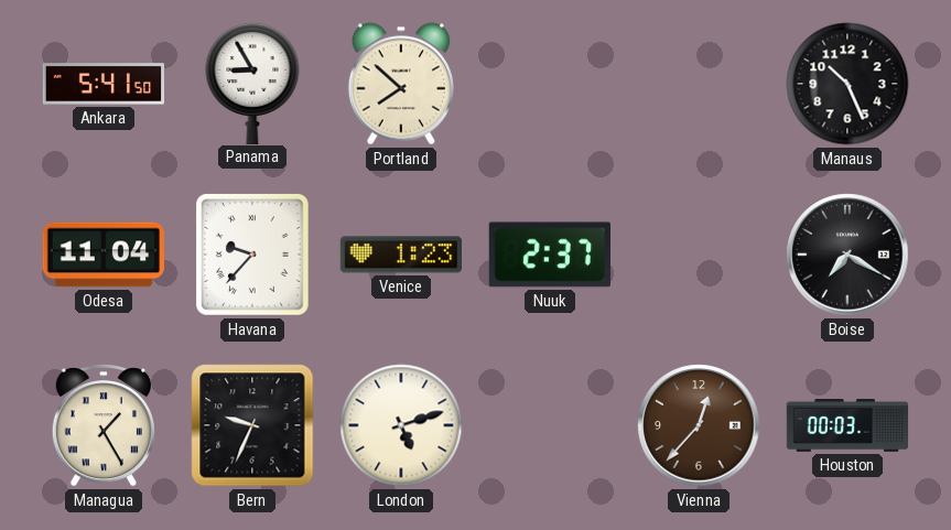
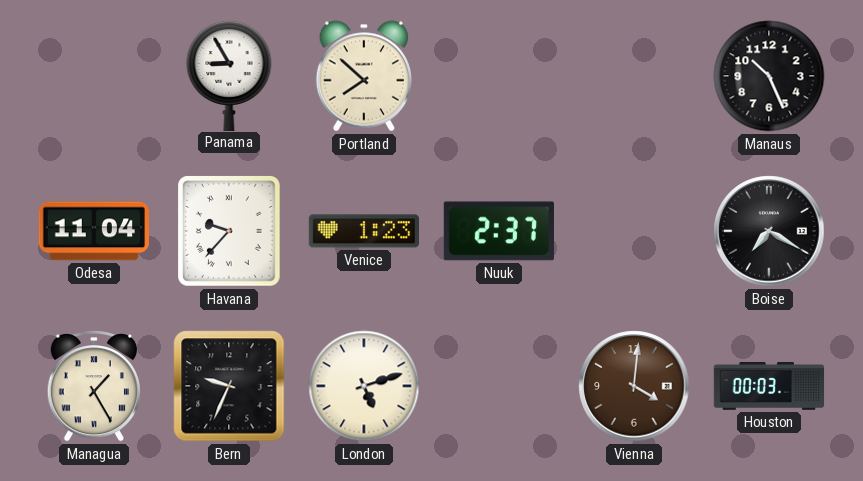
Ankara: 5:41 -> none
Vienna: 12:37 -> 4:01
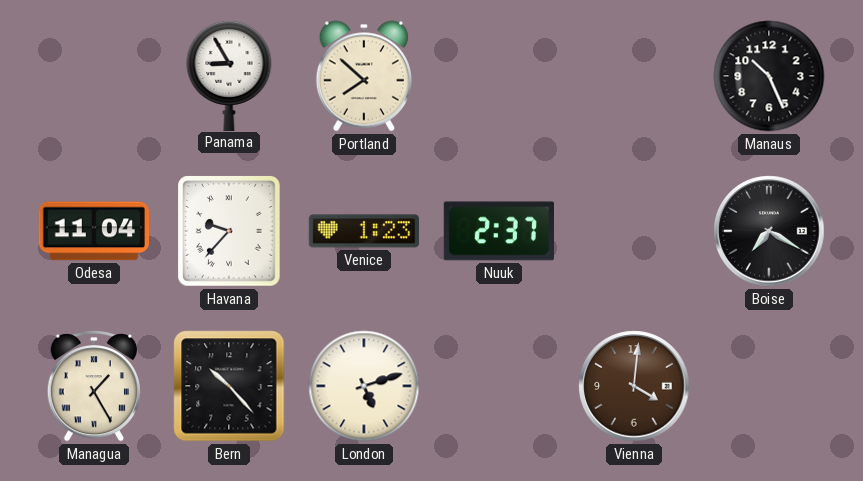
Bern: 9:34 -> 10:23
Houston: 00:03 -> none
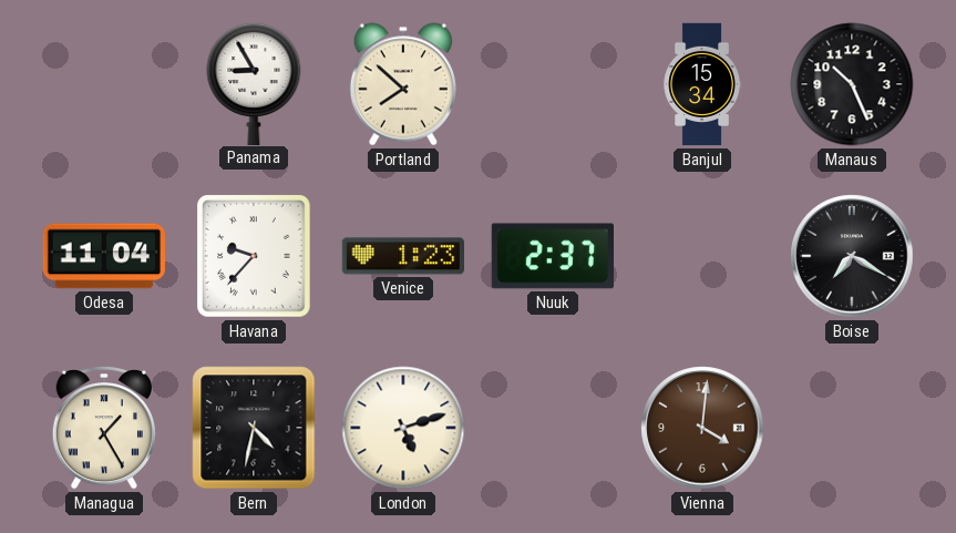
Banjul: none -> 15:34
Bern: 10:23 -> 4:32
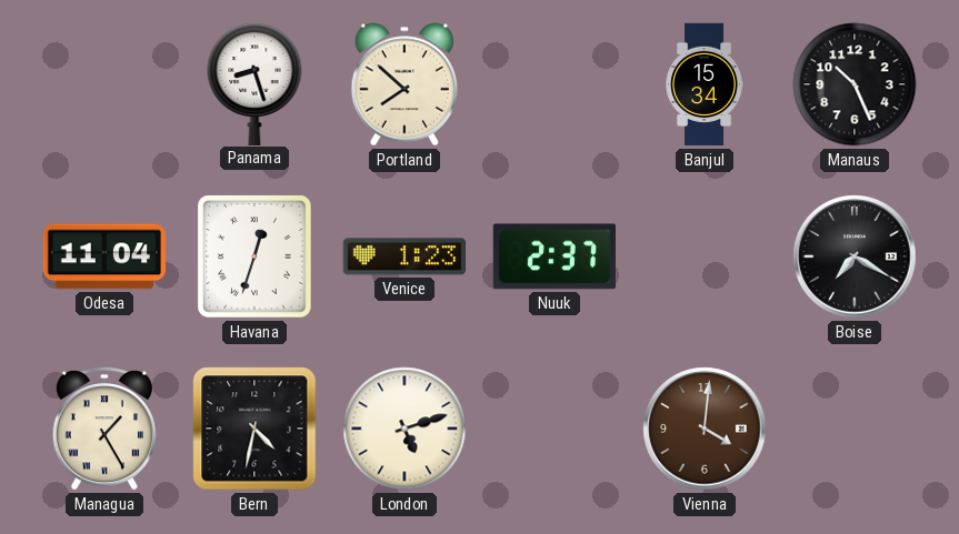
Panama: 8:55 -> 8:27
Havana: 9:37 -> 12:33
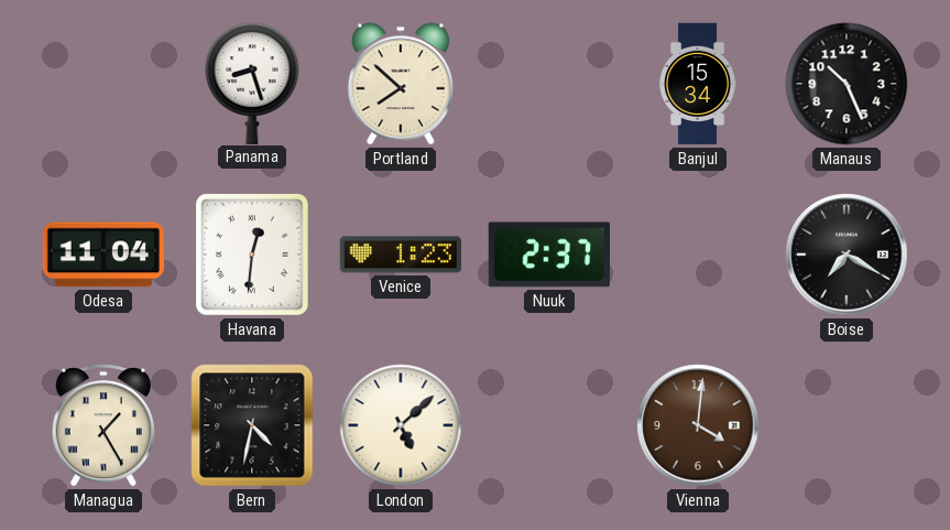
Havana: 12:33 -> 12:31
London: 5:12 -> 5:08
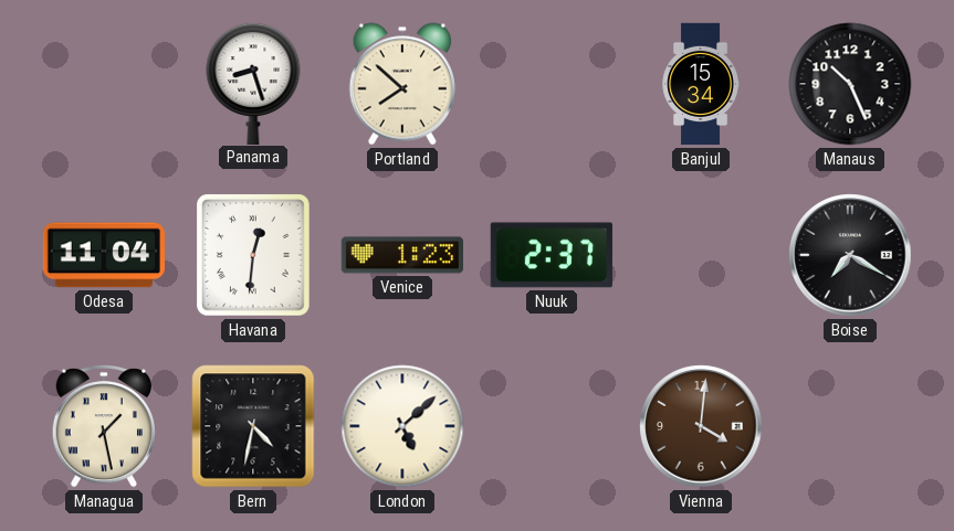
Managua: 1:25 -> 1:28
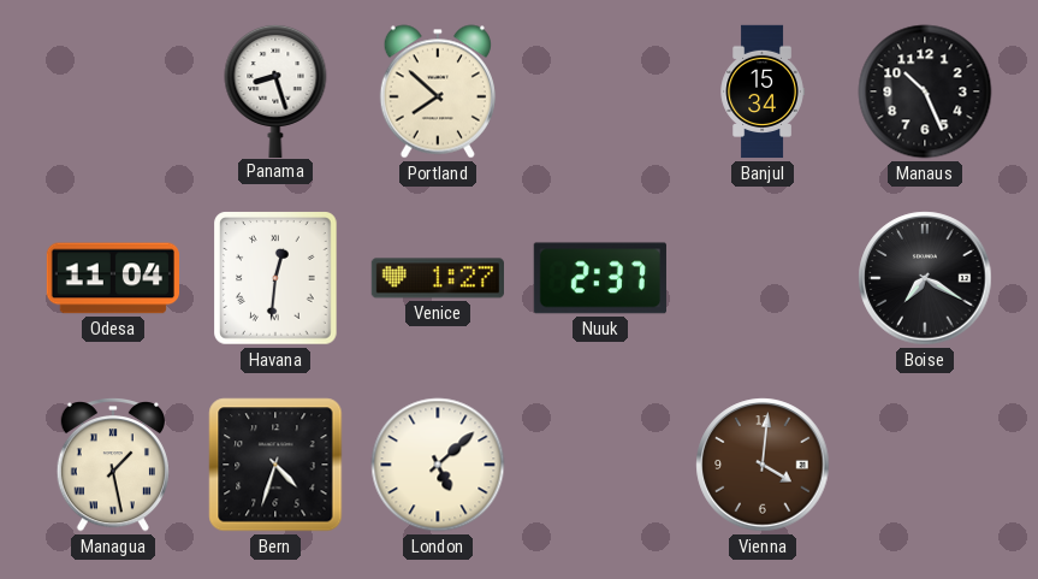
Venice: 1:23 -> 1:27
Bern: 4:32 -> 4:33
